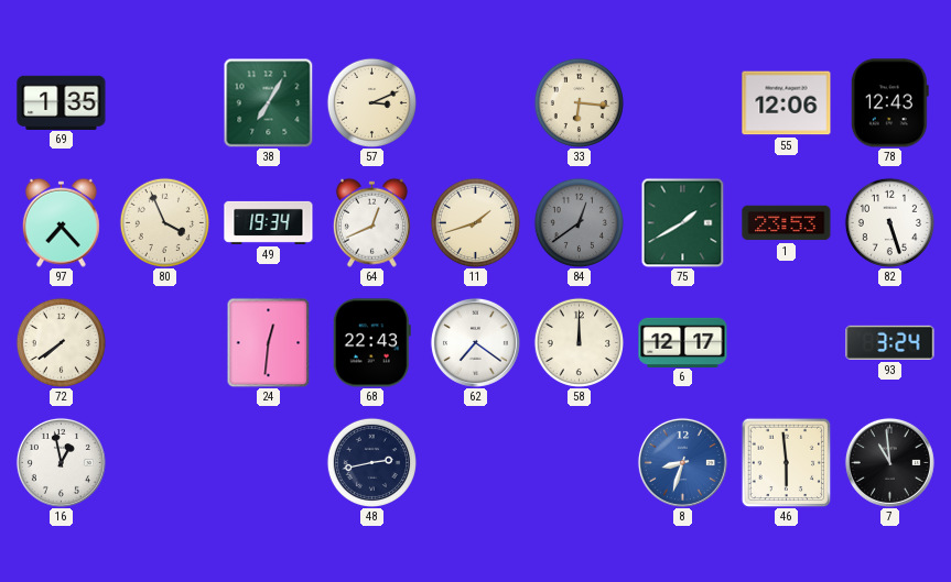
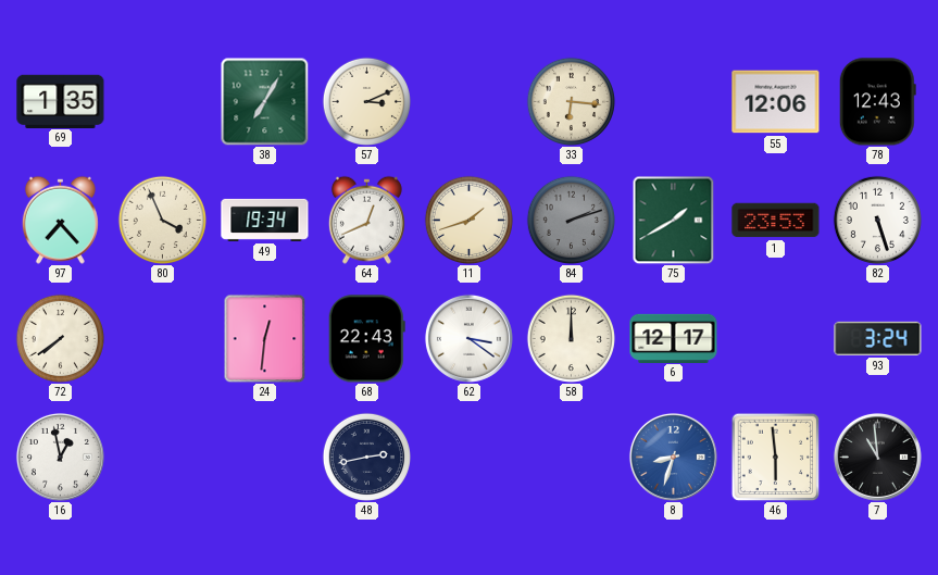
84: 12:39 -> 2:12
62: 7:21 -> 3:21
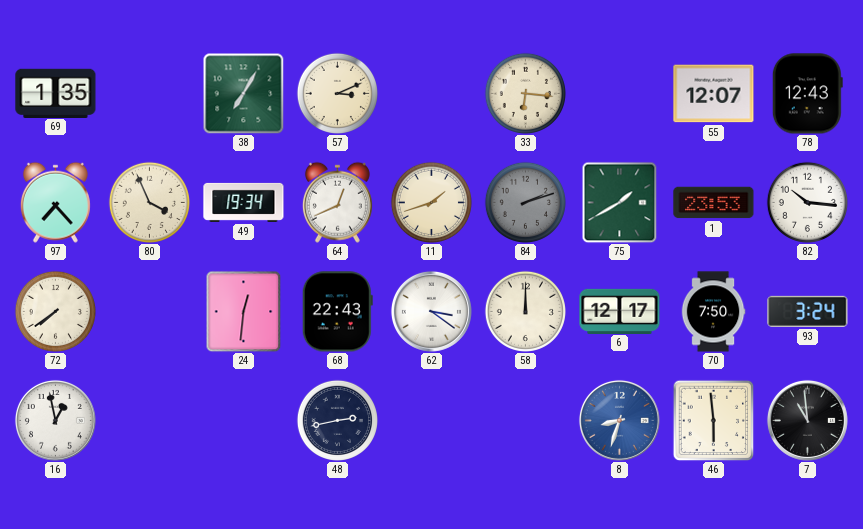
55: 12:06 -> 12:07
82: 5:27 -> 10:16
70: none -> 7:50
